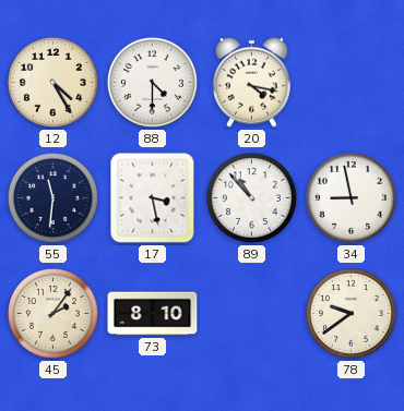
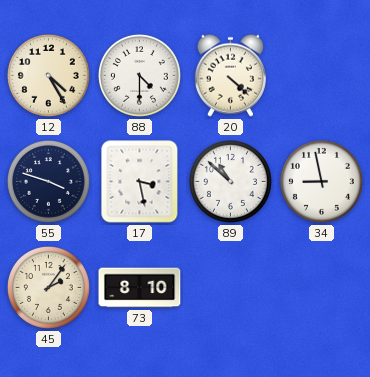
20: 4:17 -> 4:22
55: 11:31 -> 3:48
89: 10:53 -> 10:52
78: 9:39 -> none
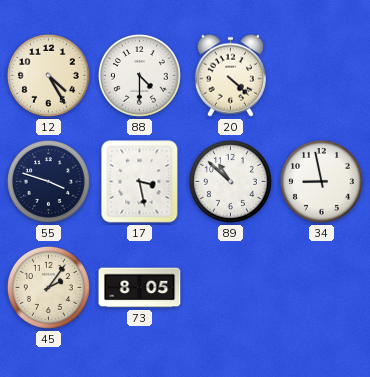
73: 8:10 -> 8:05
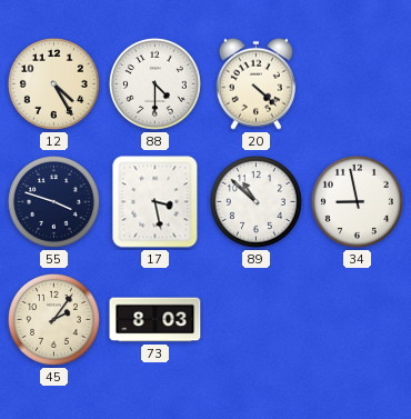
73: 8:05 -> 8:03
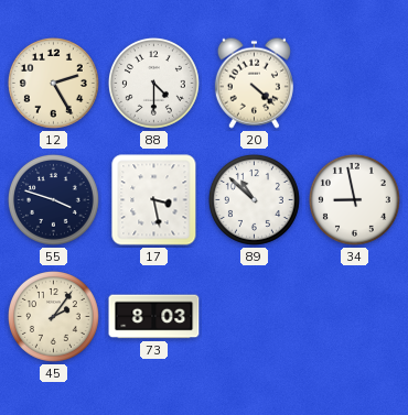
12: 4:25 -> 2:25
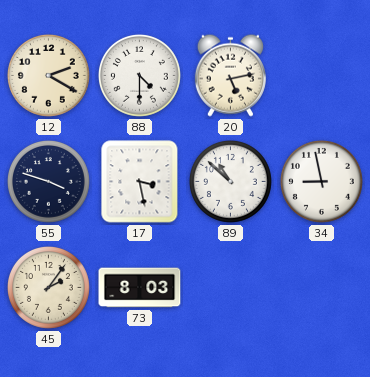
12: 2:25 -> 2:20
20: 4:22 -> 5:13
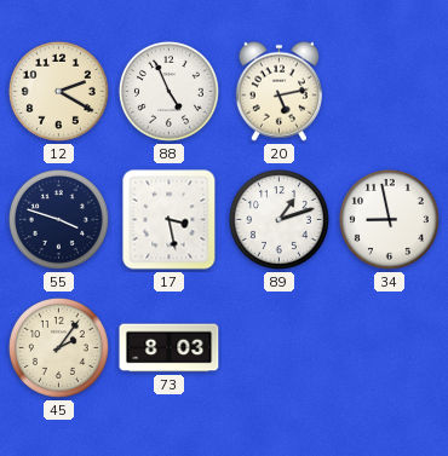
88: 4:30 -> 4:56
89: 10:52 -> 1:12
